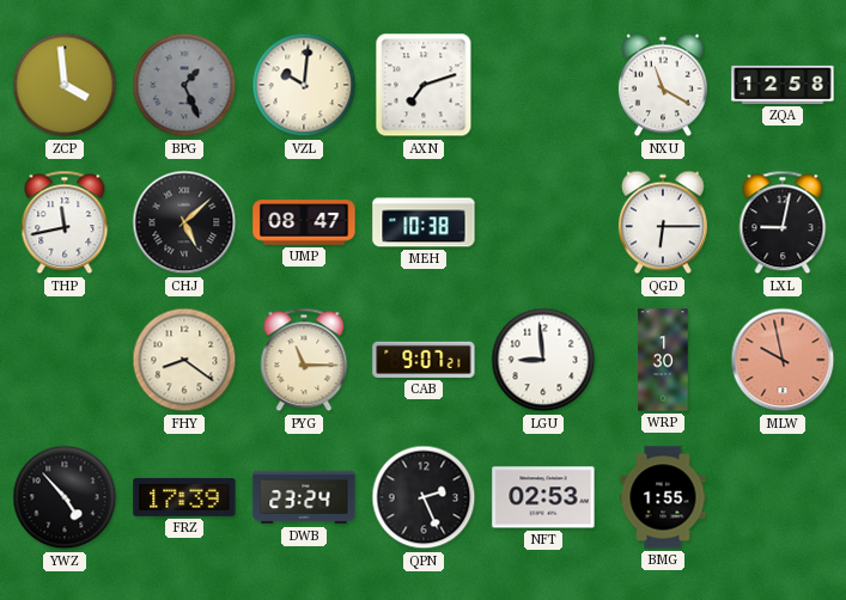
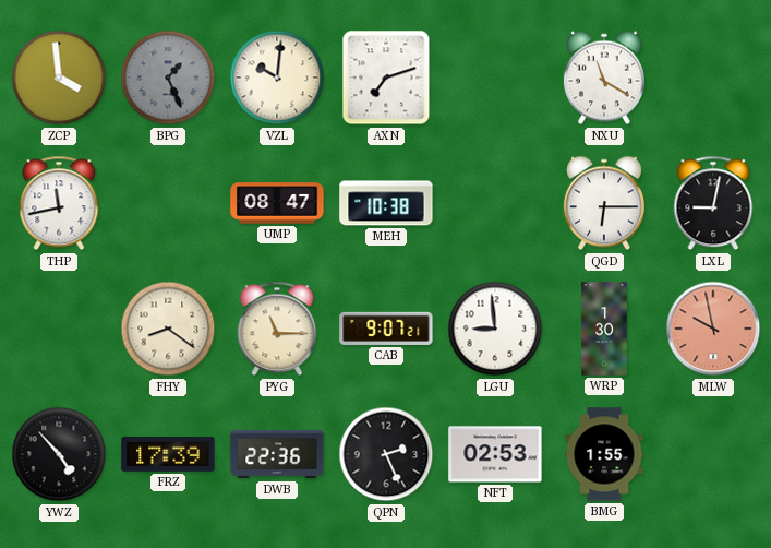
ZQA: 12:58 -> none
CHJ: 5:08 -> none
DWB: 23:24 -> 22:36
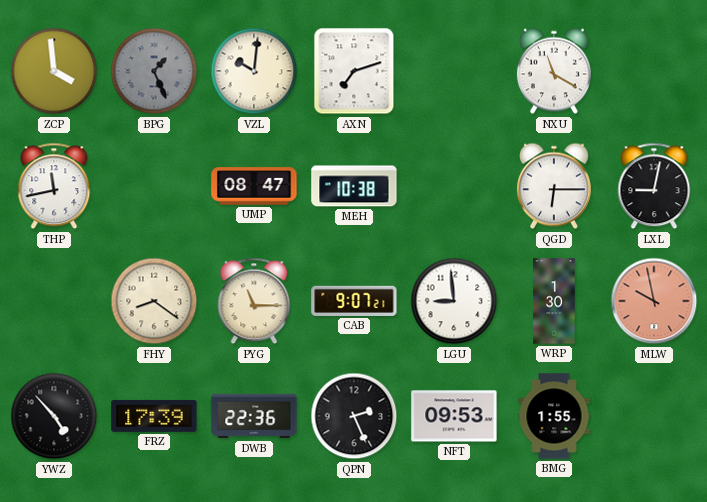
NFT: 02:53 -> 09:53
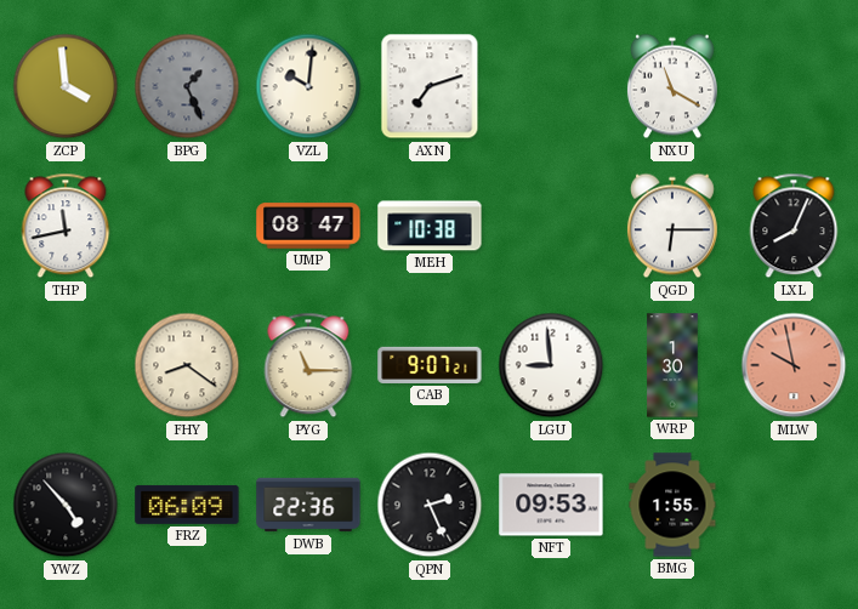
LXL: 9:02 -> 8:04
FRZ: 17:39 -> 06:09
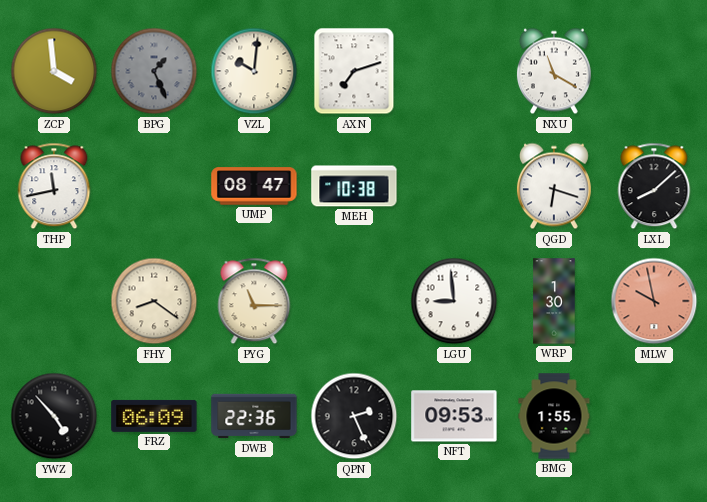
QGD: 6:15 -> 6:18
LXL: 8:04 -> 8:08
CAB: 9:07 -> none
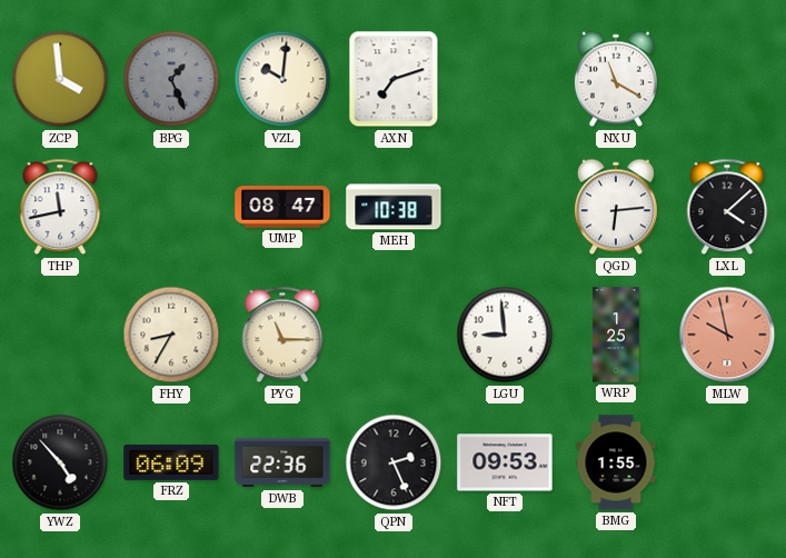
QGD: 6:18 -> 6:14
LXL: 8:08 -> 4:08
FHY: 8:21 -> 8:35
WRP: 1:30 -> 1:25
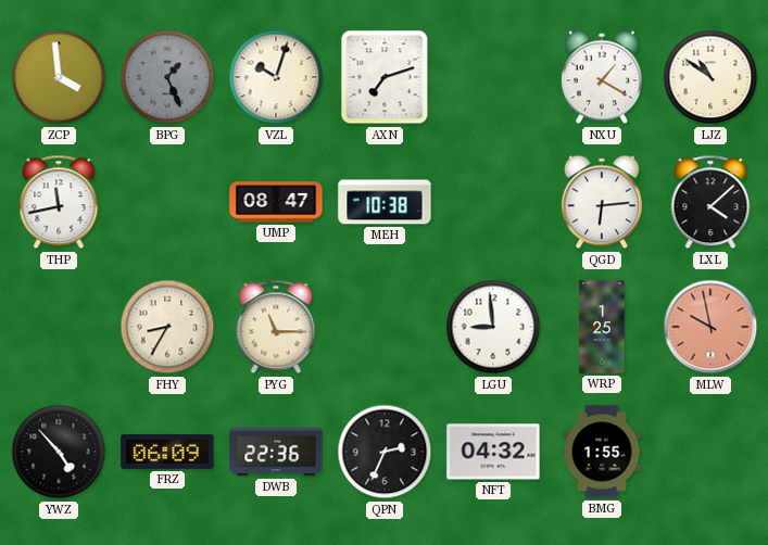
VZL: 10:01 -> 10:03
NXU: 11:20 -> 1:20
LJZ: none -> 10:51
QPN: 2:26 -> 2:34
NFT: 09:53 -> 04:32
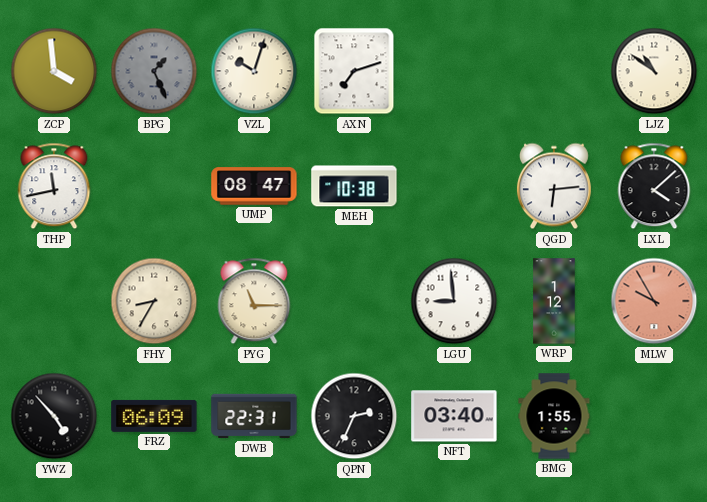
NXU: 1:20 -> none
WRP: 1:25 -> 1:12
MLW: 9:58 -> 9:55
DWB: 22:36 -> 22:31
NFT: 04:32 -> 03:40
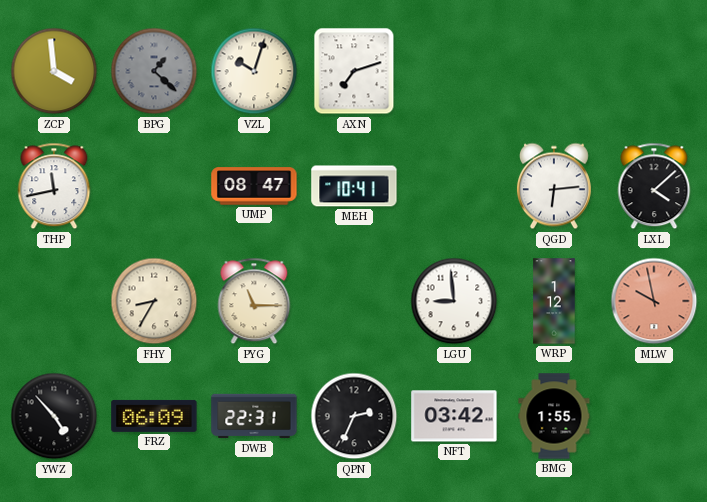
BPG: 1:26 -> 1:22
LJZ: 10:51 -> none
MEH: 10:38 -> 10:41
MLW: 9:55 -> 9:58
NFT: 03:40 -> 03:42
